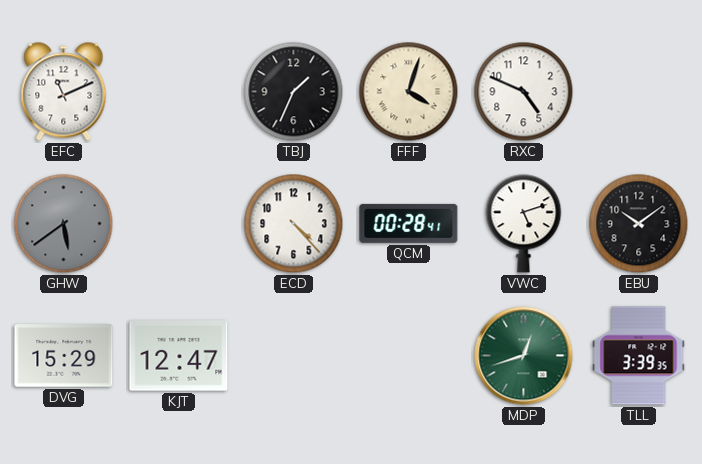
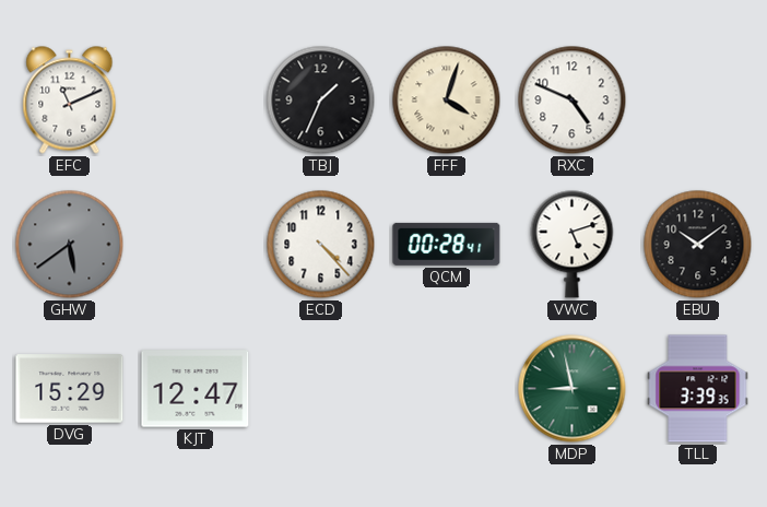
MDP: 12:42 -> 8:58
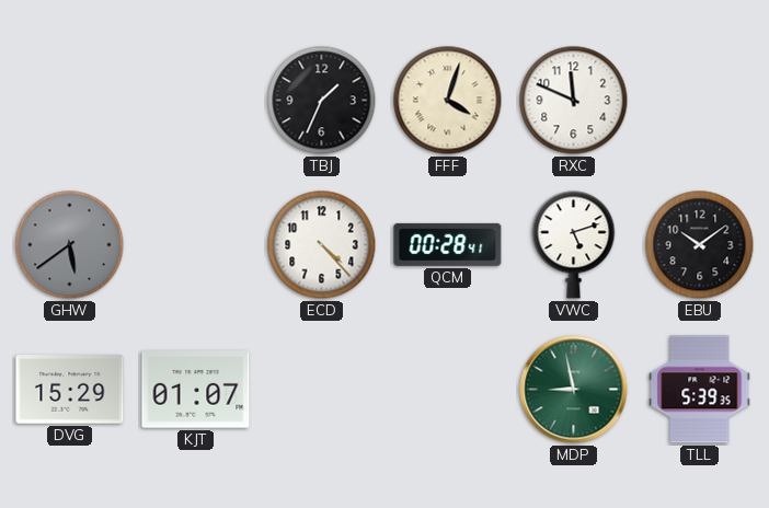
EFC: 11:11 -> none
RXC: 4:49 -> 11:49
KJT: 12:47 -> 01:07
TLL: 3:39 -> 5:39
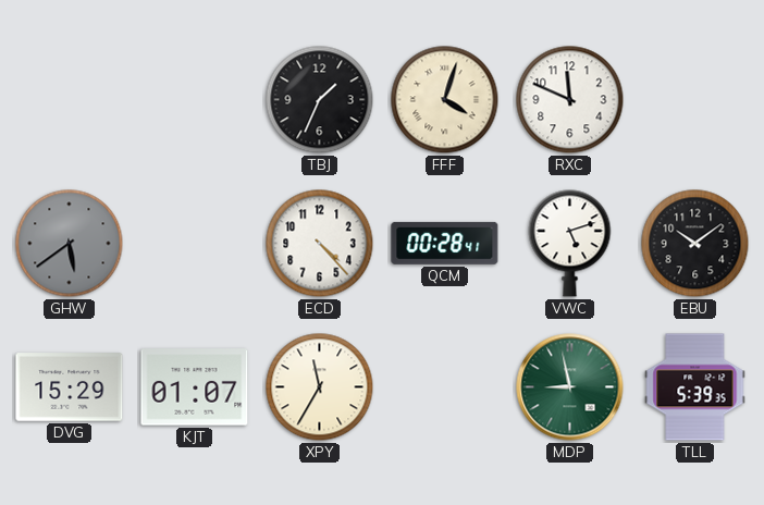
XPY: none -> 11:35
